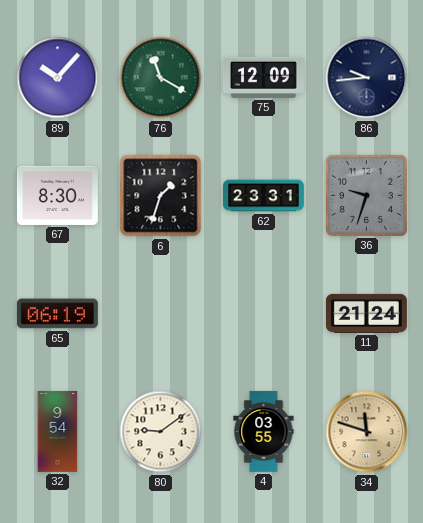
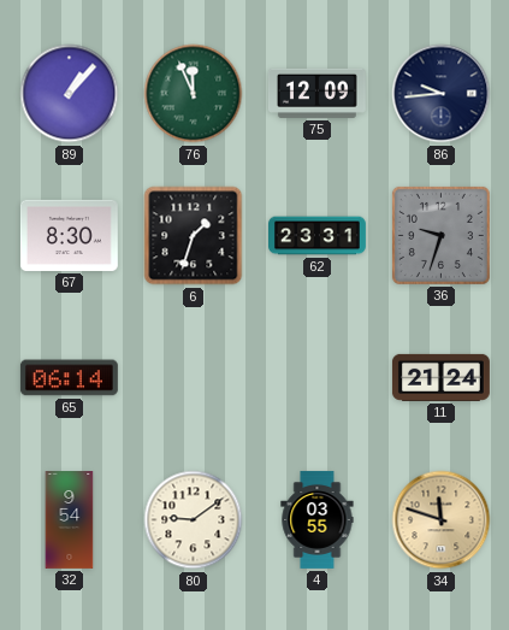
89: 10:07 -> 1:07
76: 11:20 -> 11:56
65: 06:19 -> 06:14
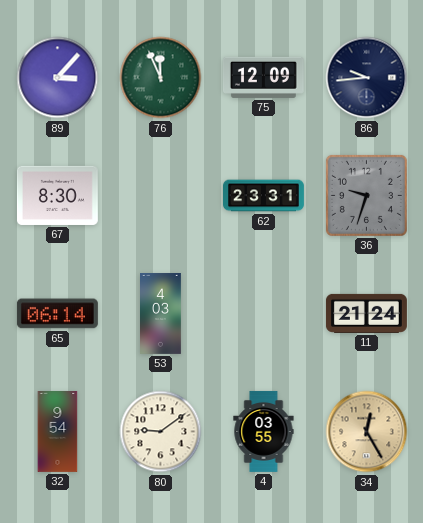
89: 1:07 -> 3:07
6: 1:33 -> none
53: none -> 4:03
34: 11:48 -> 12:25
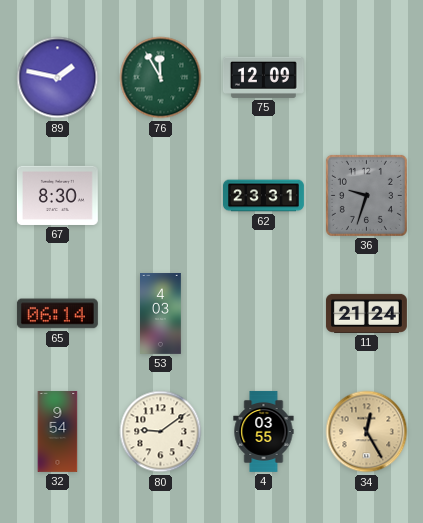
89: 3:07 -> 1:47
76: 11:56 -> 11:55
86: 9:44 -> none
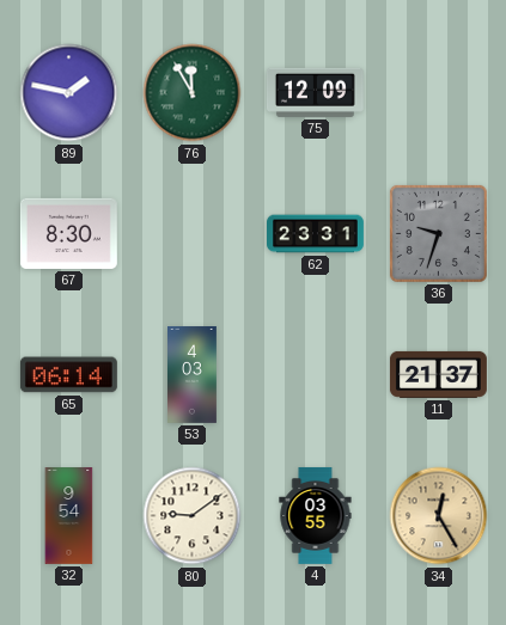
11: 21:24 -> 21:37
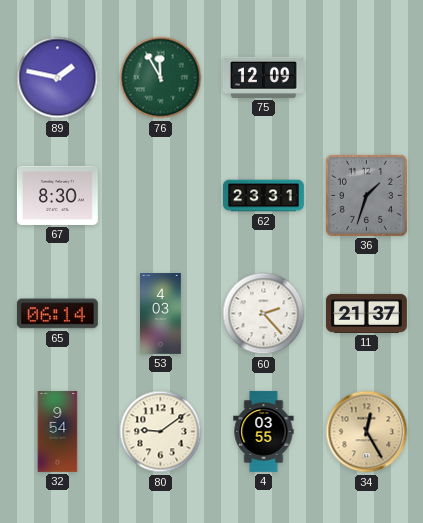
36: 9:33 -> 1:33
60: none -> 2:23
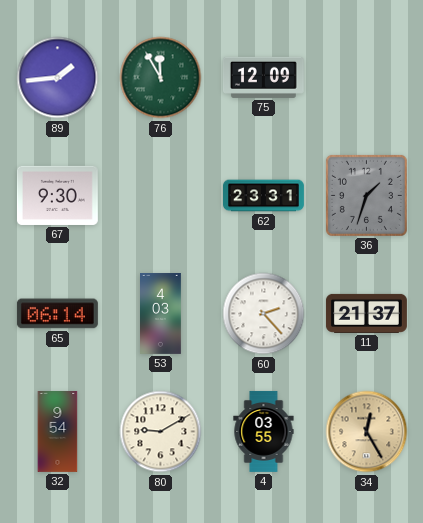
89: 1:47 -> 1:44
67: 8:30 -> 9:30
80: 9:09 -> 9:10
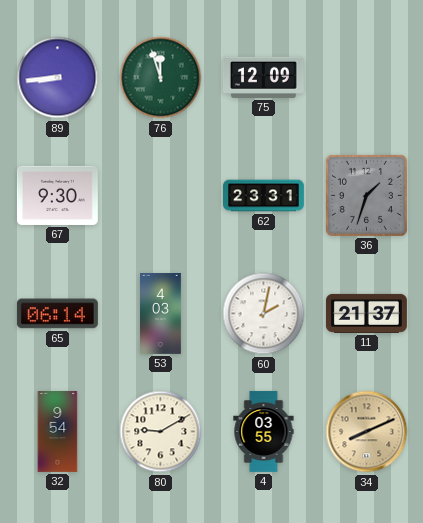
89: 1:44 -> 8:44
76: 11:55 -> 11:57
60: 2:23 -> 2:02
34: 12:25 -> 8:11
